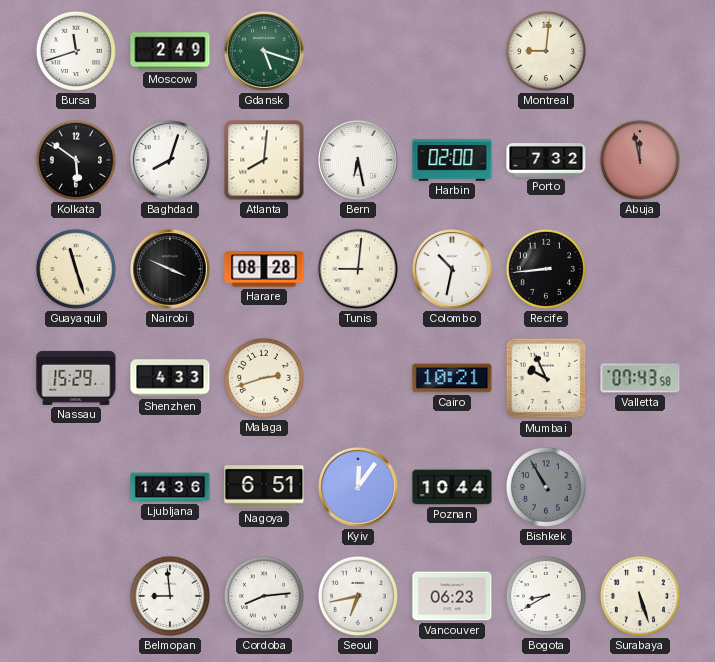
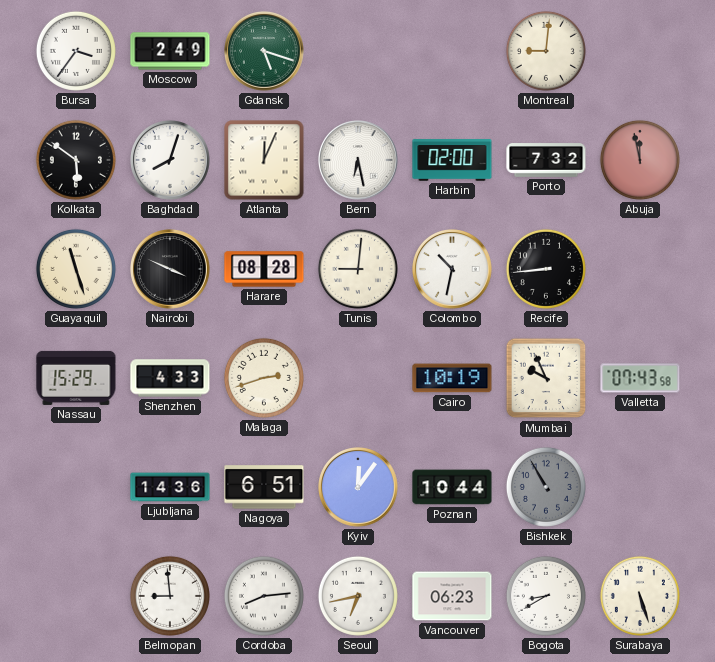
Bursa: 11:42 -> 3:36
Atlanta: 8:01 -> 12:04
Cairo: 10:21 -> 10:19
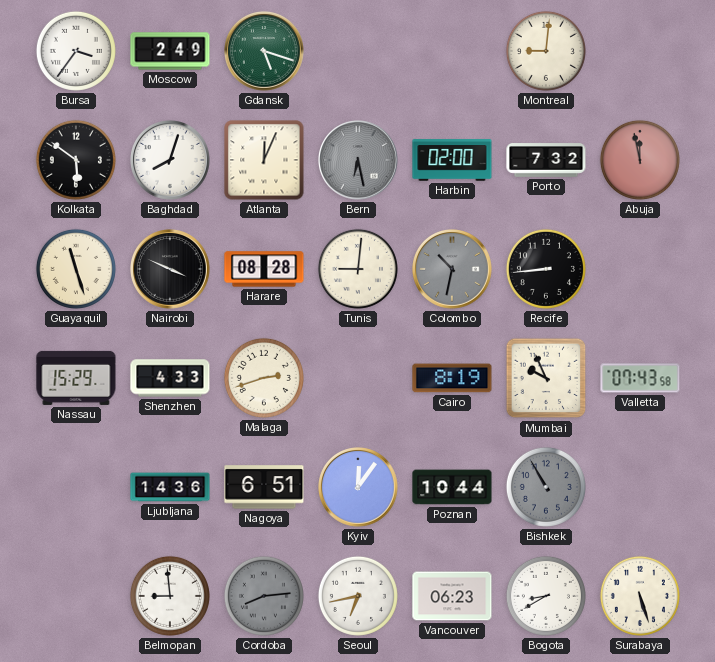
Bern dial: white -> grey
Colombo dial: white -> grey
Cairo: 10:19 -> 8:19
Cordoba dial: white -> grey
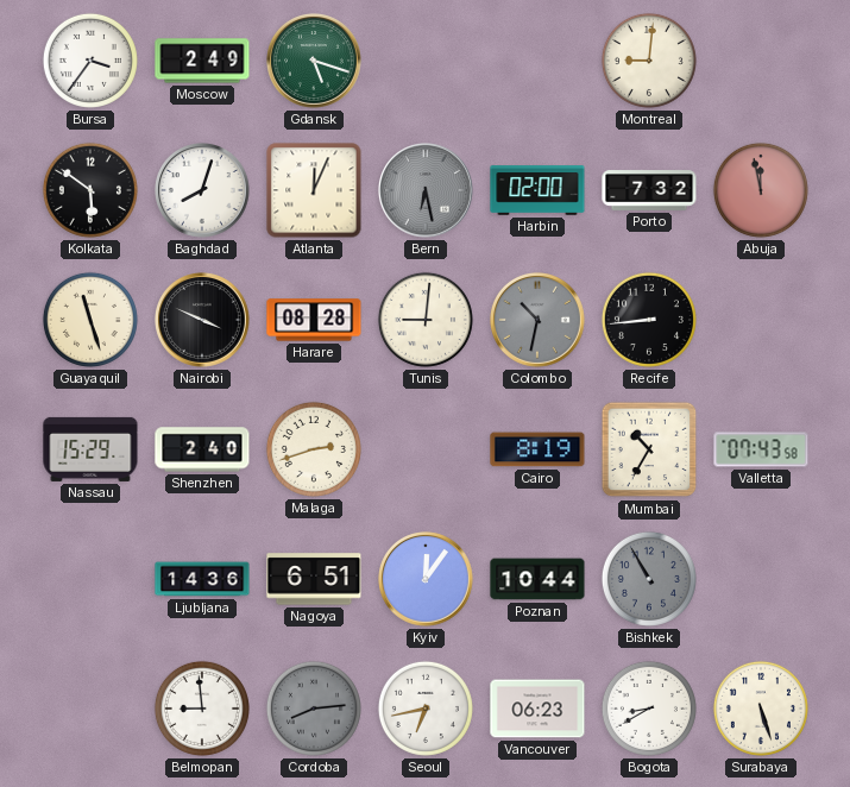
Shenzhen: 4:33 -> 2:40
Mumbai: 9:56 -> 10:35
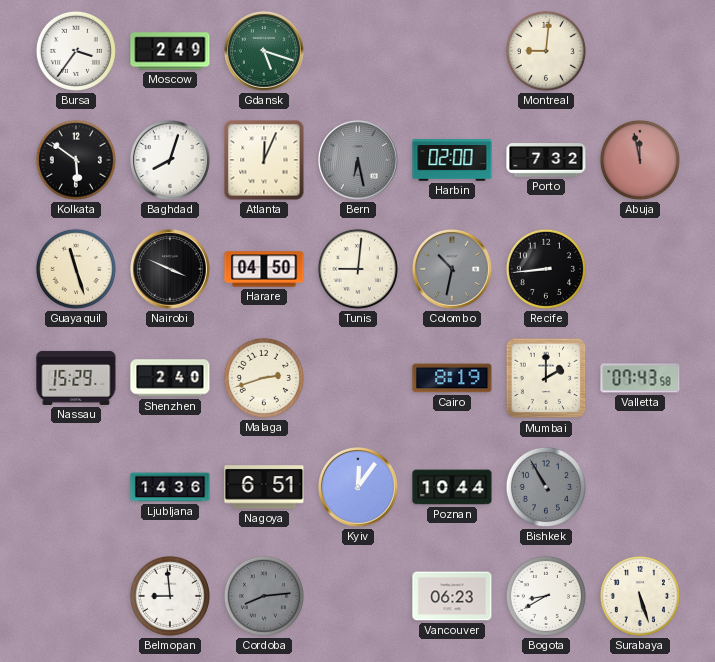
Harare: 08:28 -> 04:50
Mumbai: 10:35 -> 2:00
Seoul: 6:43 -> none
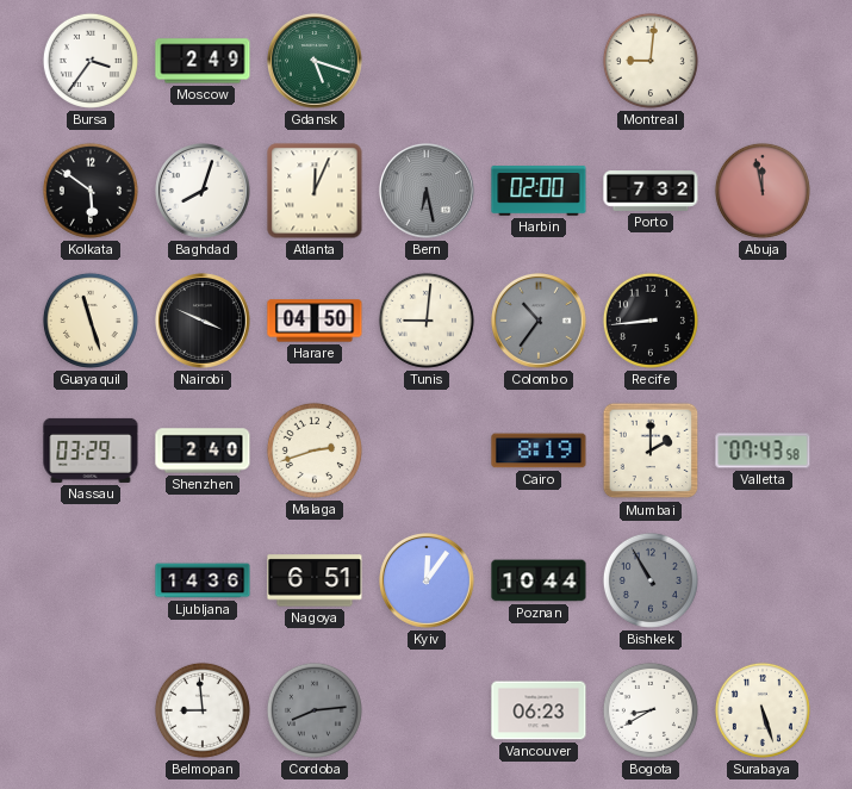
Colombo: 10:32 -> 10:36
Nassau: 15:29 -> 03:29
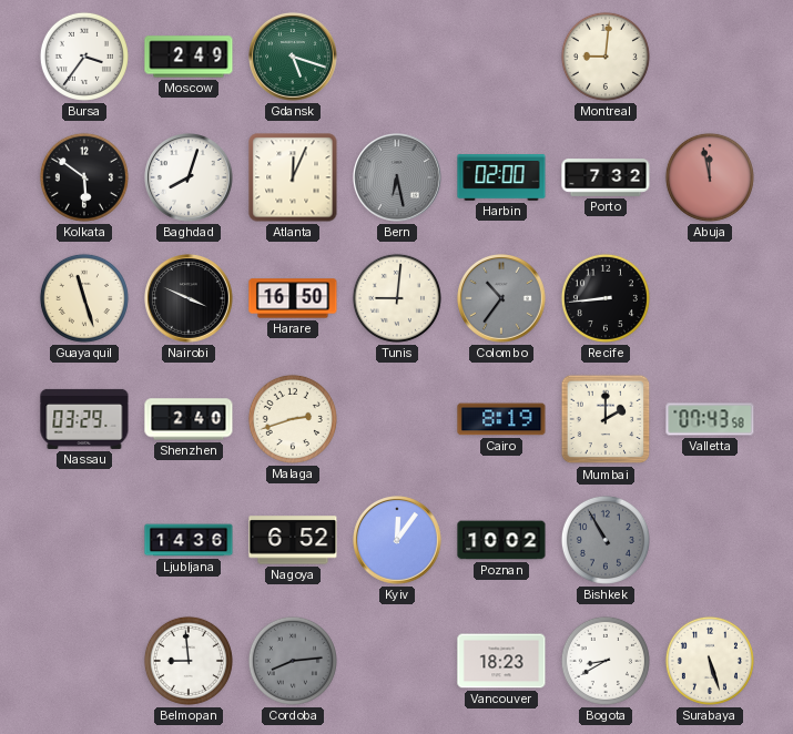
Harare: 04:50 -> 16:50
Nagoya: 6:51 -> 6:52
Poznan: 10:44 -> 10:02
Vancouver: 06:23 -> 18:23
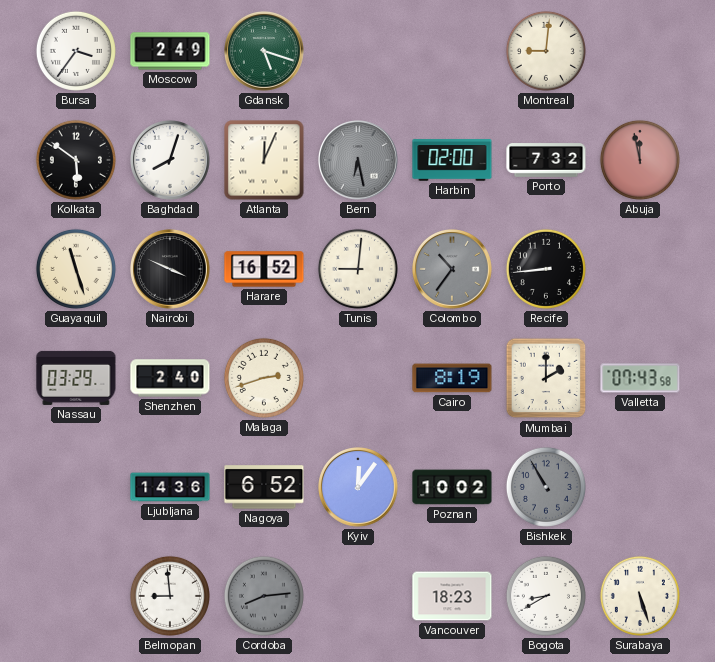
Harare: 16:50 -> 16:52
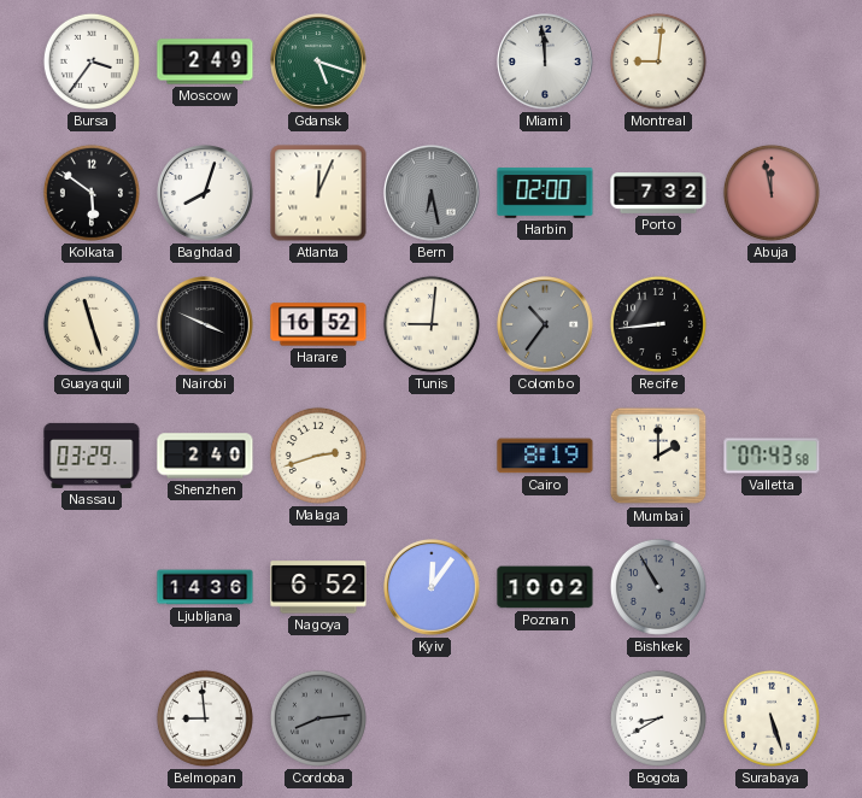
Miami: none -> 11:59
Vancouver: 18:23 -> none
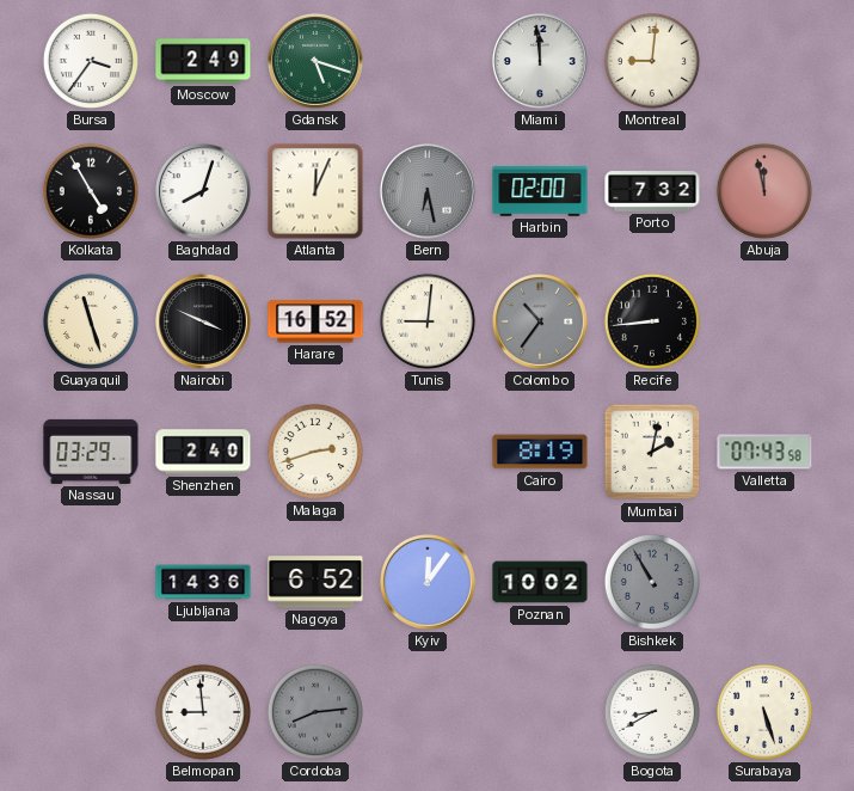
Kolkata: 5:51 -> 4:55
Mumbai: 2:00 -> 2:02
